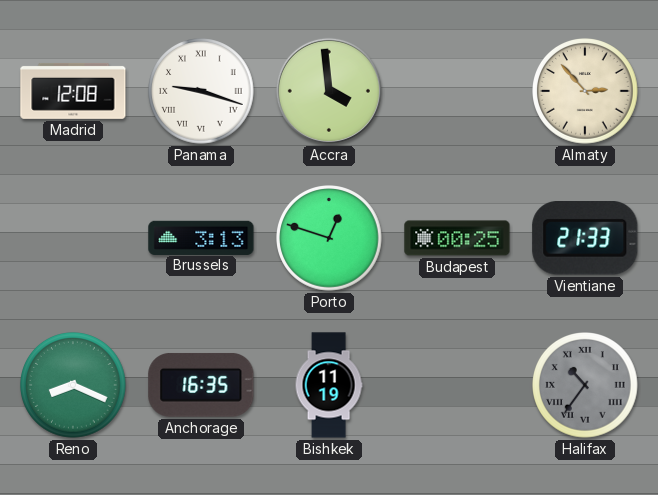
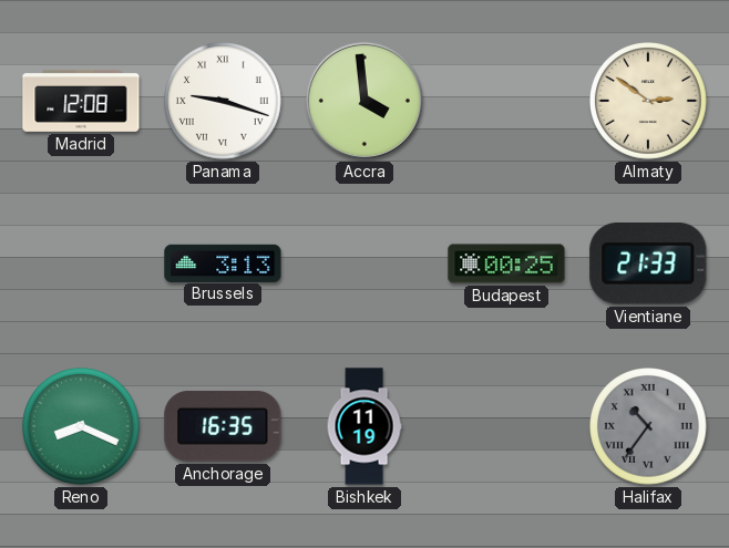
Almaty: 2:53 -> 2:51
Porto: 12:48 -> none
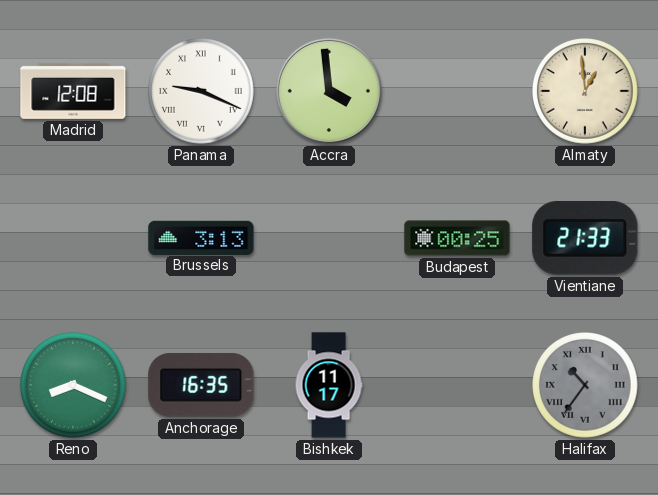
Panama: 9:18 -> 9:19
Almaty: 2:51 -> 12:59
Bishkek: 11:19 -> 11:17
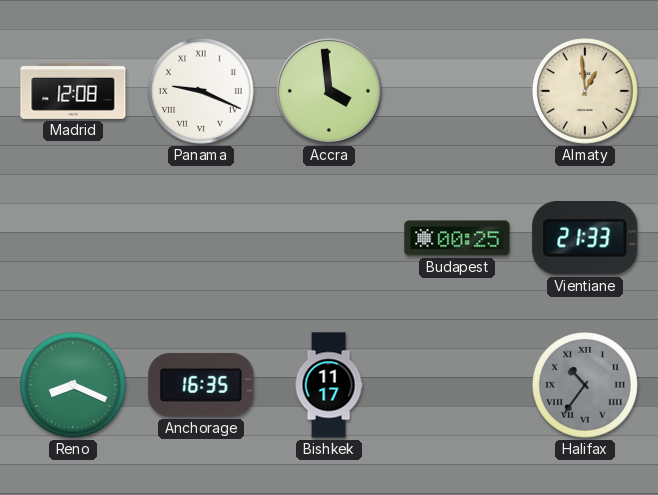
Brussels: 3:13 -> none
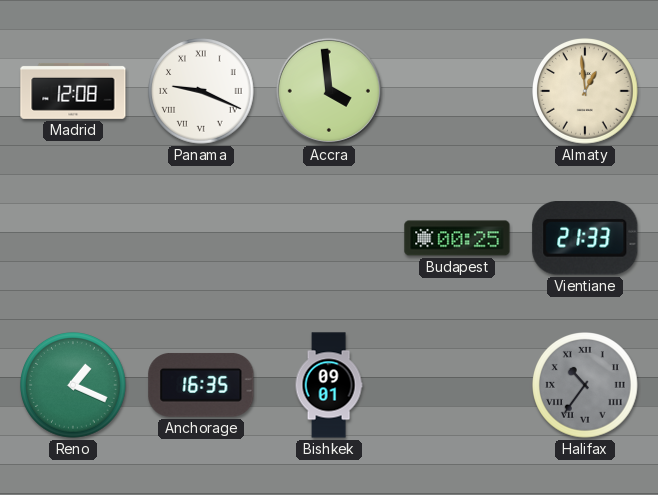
Reno: 8:19 -> 1:19
Bishkek: 11:17 -> 09:01
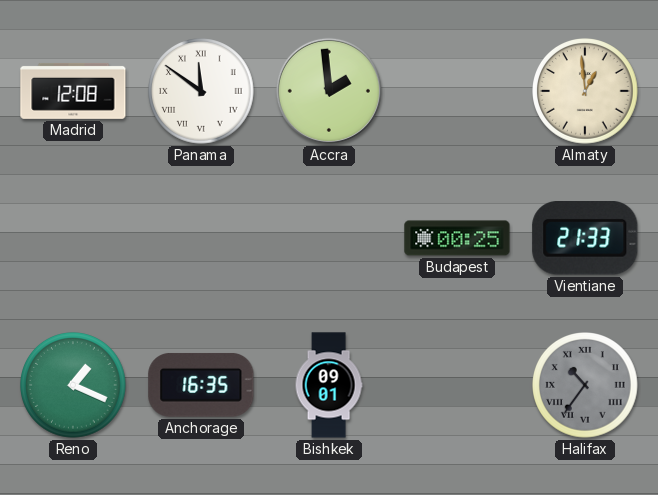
Panama: 9:19 -> 11:51
Accra: 3:59 -> 1:59
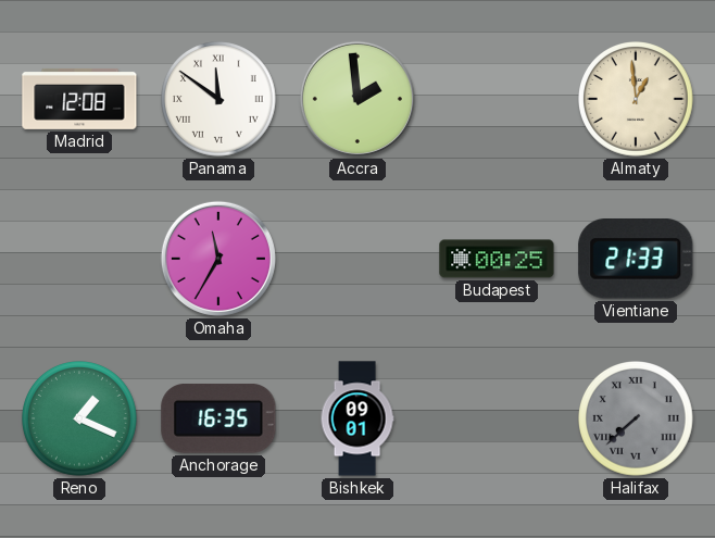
Omaha: none -> 11:35
Halifax: 10:36 -> 7:38
